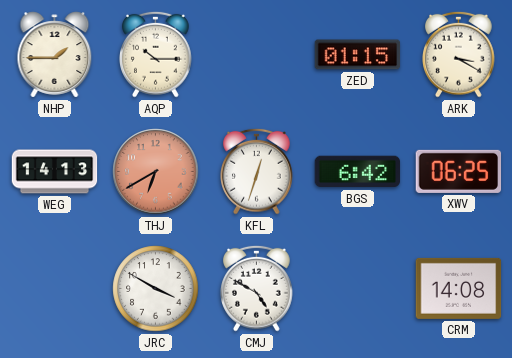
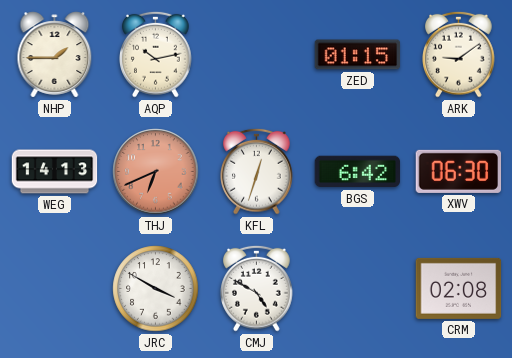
AQP: 10:15 -> 10:13
ARK: 3:20 -> 9:09
THJ: 6:40 -> 6:41
XWV: 06:25 -> 06:30
CRM: 14:08 -> 02:08
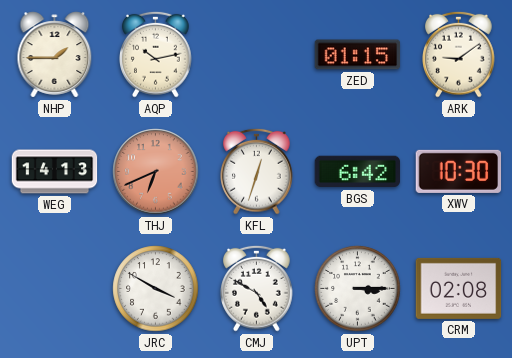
XWV: 06:30 -> 10:30
UPT: none -> 3:15
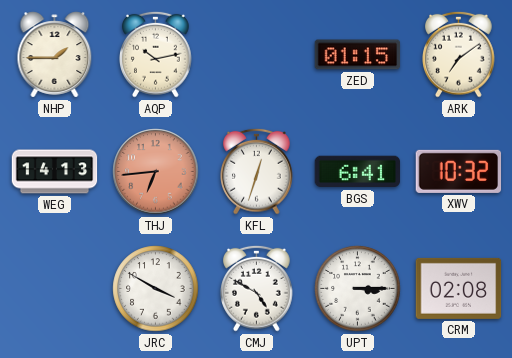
ARK: 9:09 -> 7:09
THJ: 6:41 -> 6:44
BGS: 6:42 -> 6:41
XWV: 10:30 -> 10:32
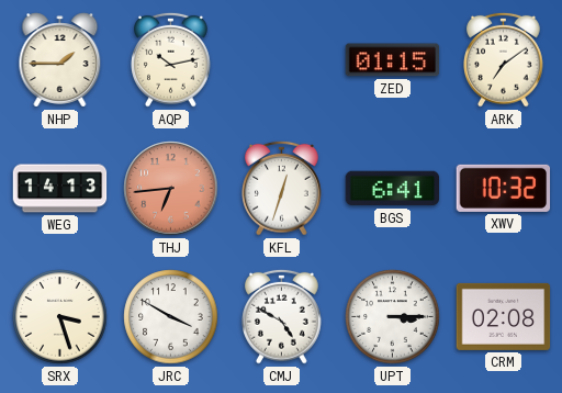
SRX: none -> 3:27
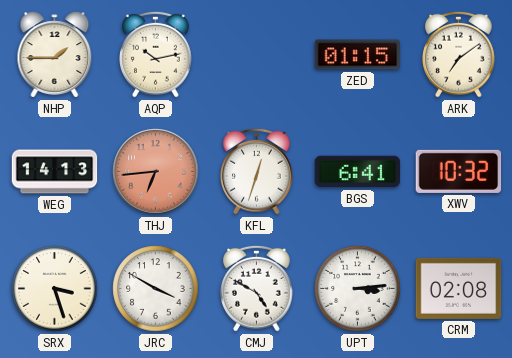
UPT: 3:15 -> 3:14
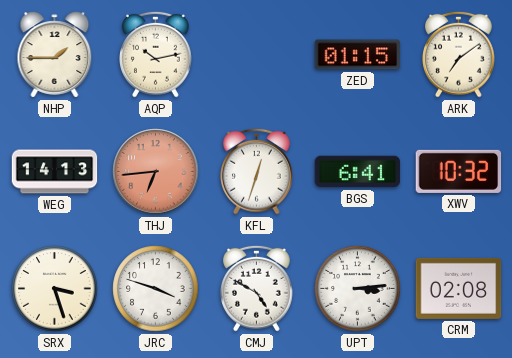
JRC: 3:50 -> 3:48
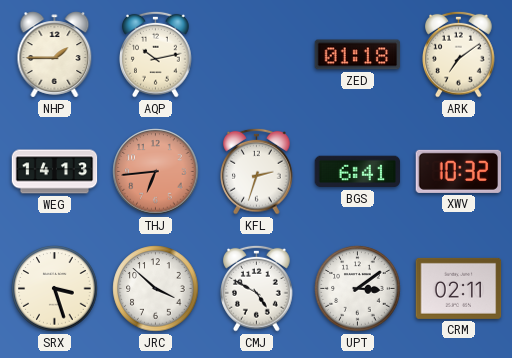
ZED: 01:15 -> 01:18
KFL: 12:33 -> 2:33
JRC: 3:48 -> 3:52
UPT: 3:14 -> 3:09
CRM: 02:08 -> 02:11
